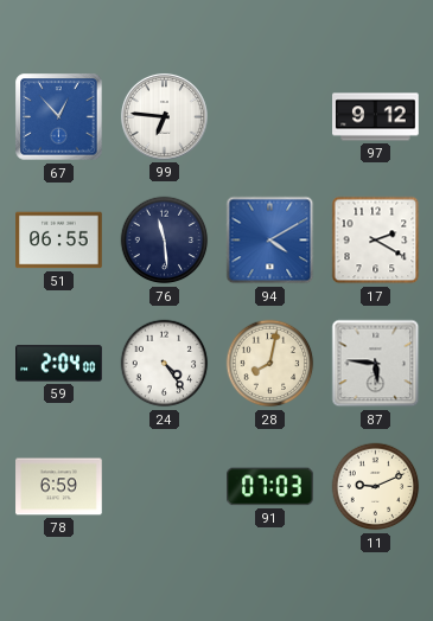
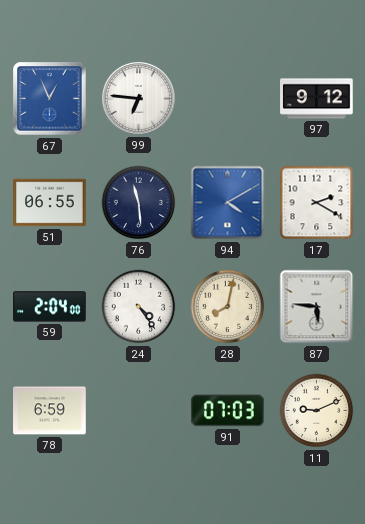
67: 12:53 -> 12:56
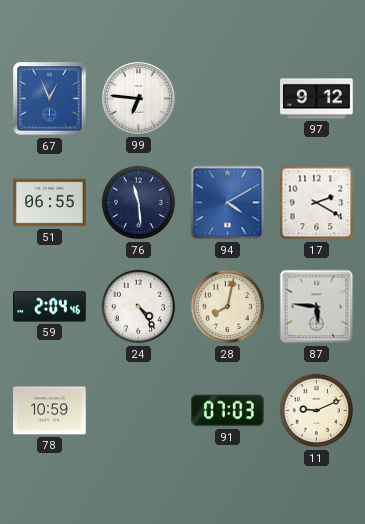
59: 2:04:00 -> 2:04:46
78: 6:59 -> 10:59
